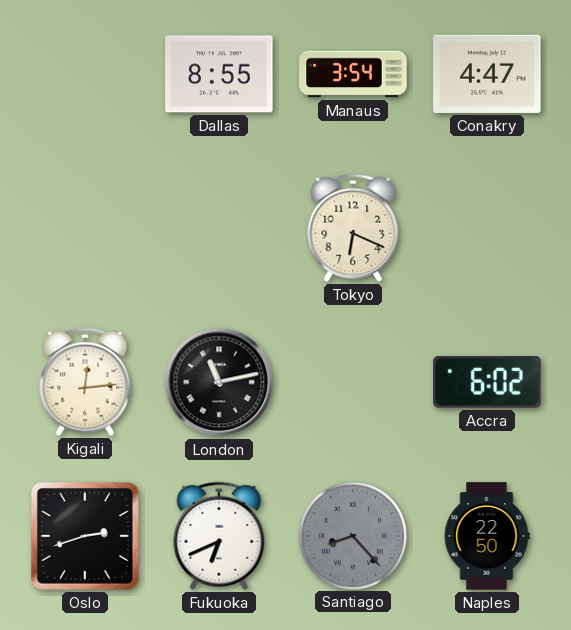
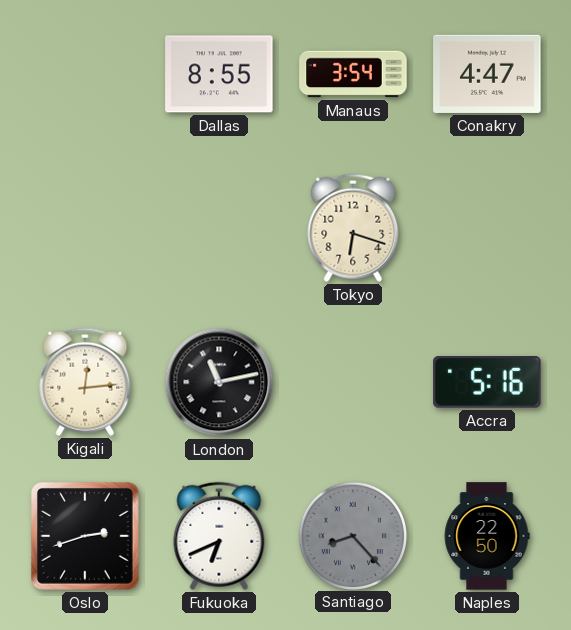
Tokyo: 6:19 -> 6:18
Accra: 6:02 -> 5:16
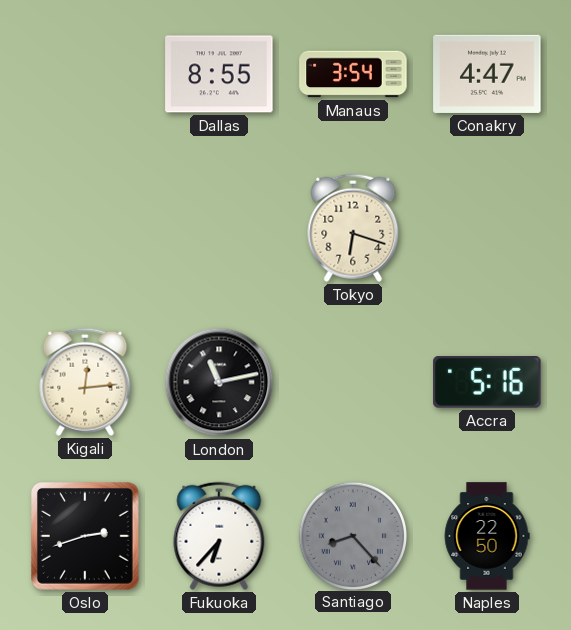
Fukuoka: 6:41 -> 6:37
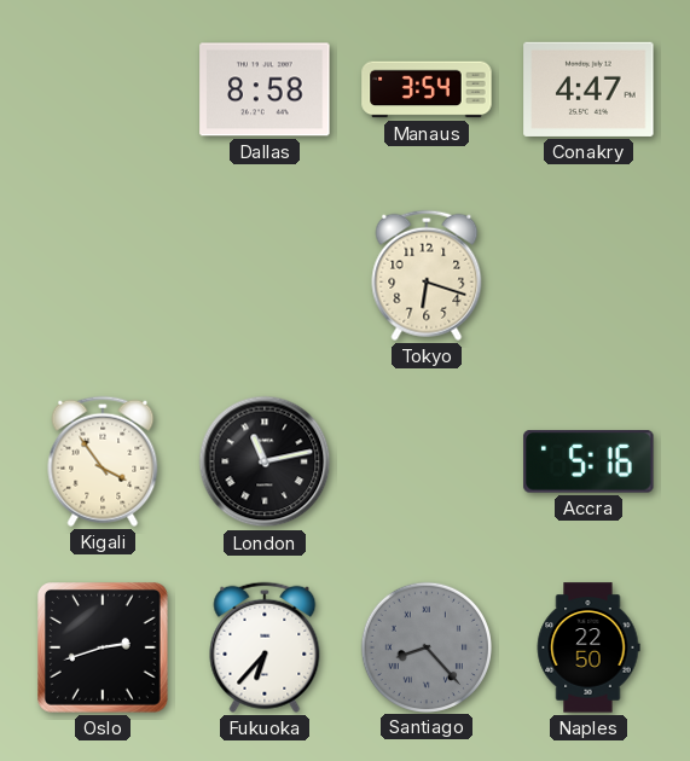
Dallas: 8:55 -> 8:58
Kigali: 12:14 -> 3:54
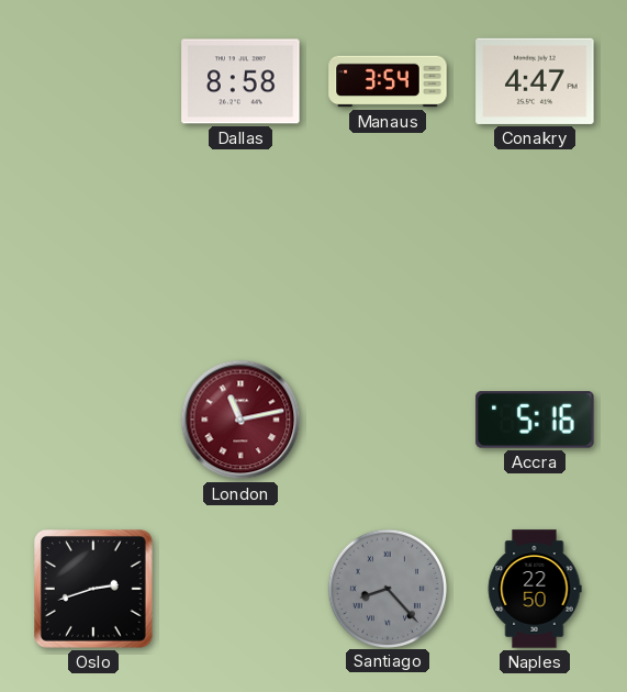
Tokyo: 6:18 -> none
Kigali: 3:54 -> none
London dial: black -> burgundy
Fukuoka: 6:37 -> none
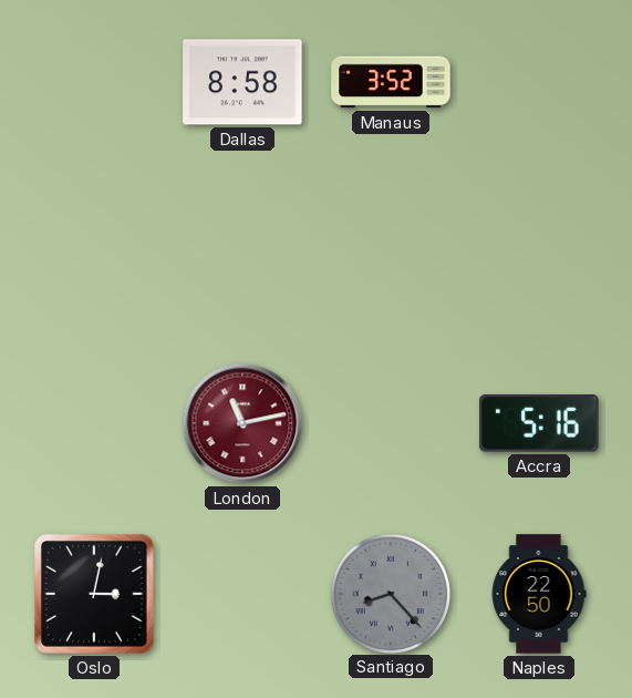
Manaus: 3:54 -> 3:52
Conakry: 4:47 -> none
Oslo: 2:42 -> 3:02
